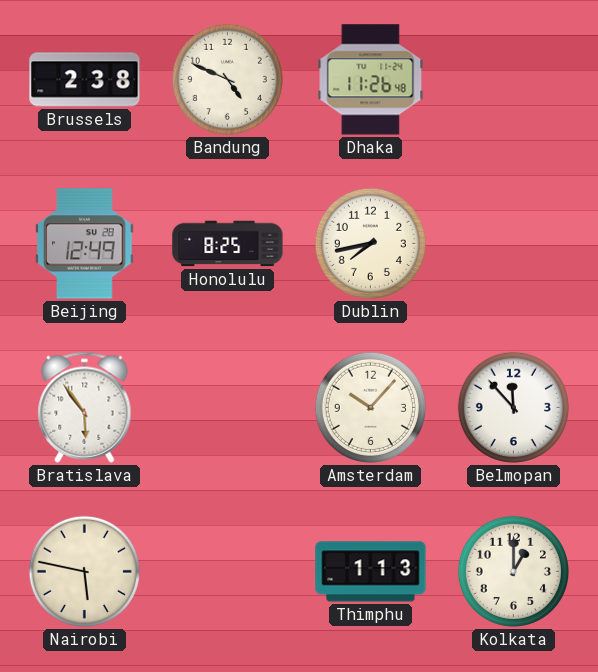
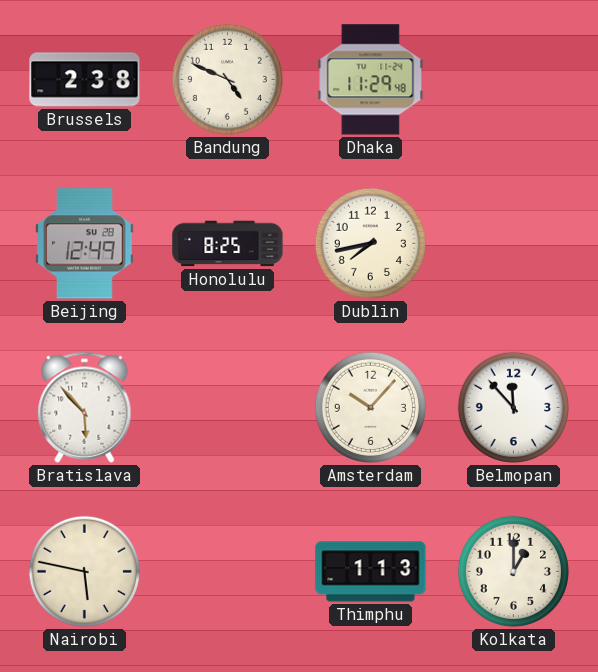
Dhaka: 11:26 -> 11:29
Bratislava: 5:54 -> 5:53
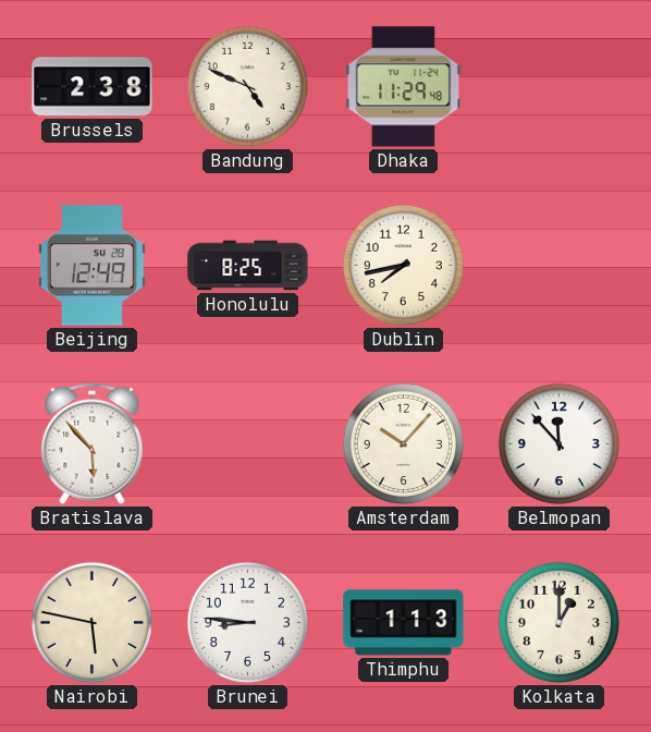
Brunei: none -> 8:46
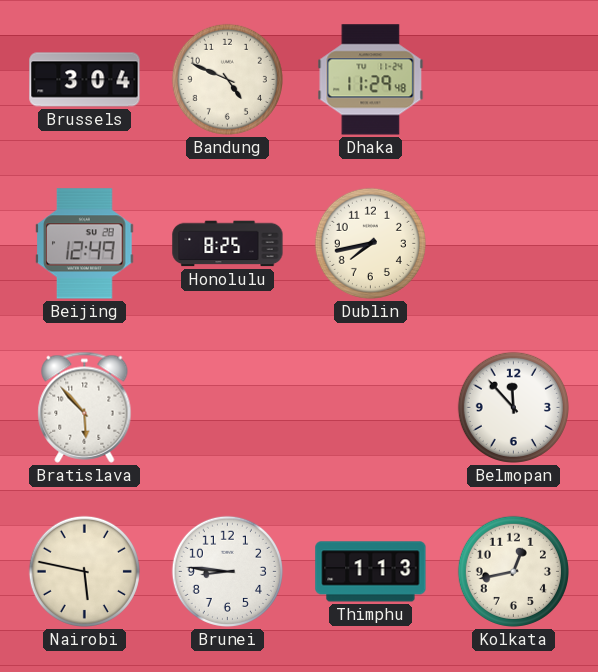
Brussels: 2:38 -> 3:04
Amsterdam: 10:07 -> none
Kolkata: 1:00 -> 12:43
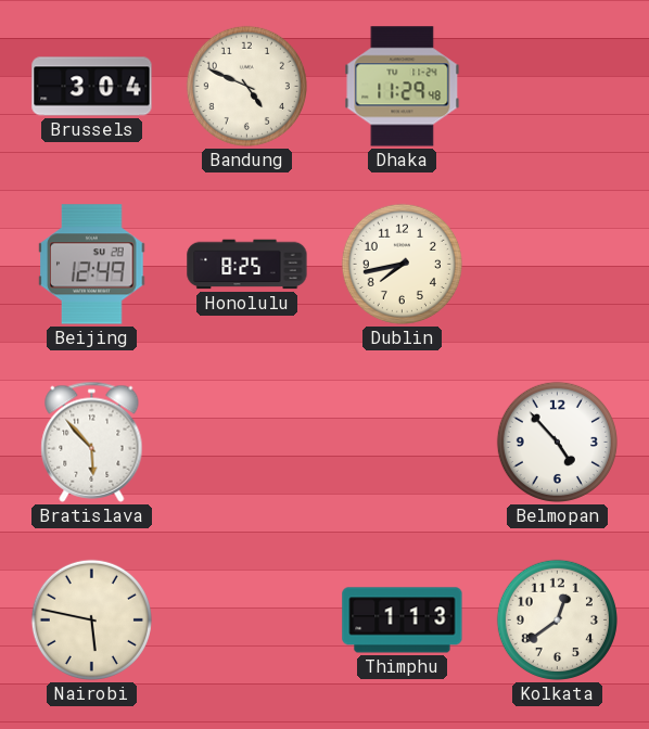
Belmopan: 11:53 -> 4:53
Brunei: 8:46 -> none
Kolkata: 12:43 -> 12:39
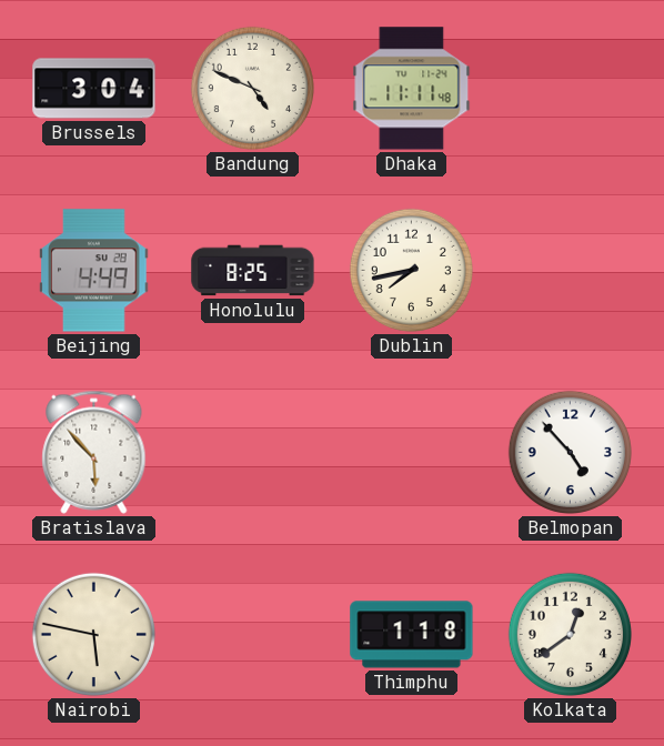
Dhaka: 11:29 -> 11:11
Beijing: 12:49 -> 4:49
Thimphu: 1:13 -> 1:18
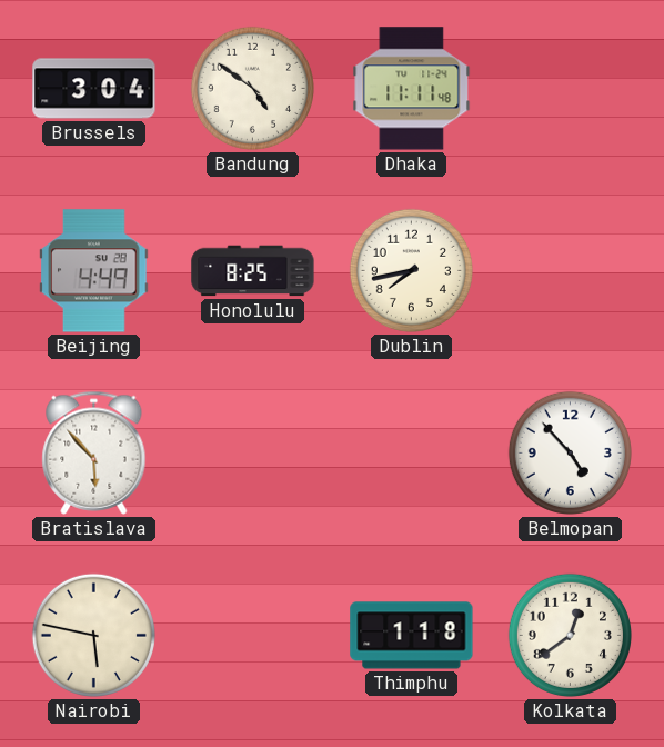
Bandung: 4:49 -> 4:51
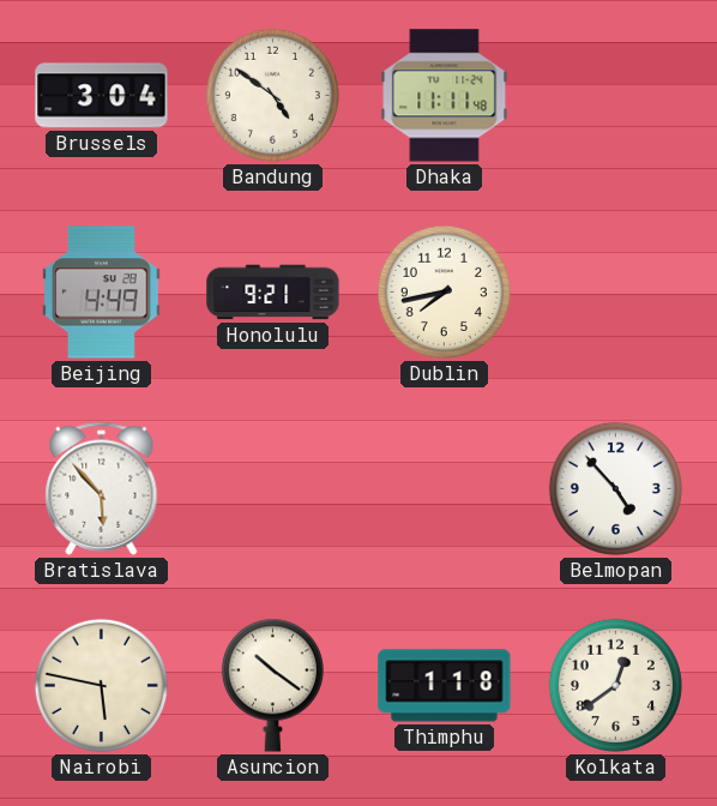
Honolulu: 8:25 -> 9:21
Asuncion: none -> 10:21
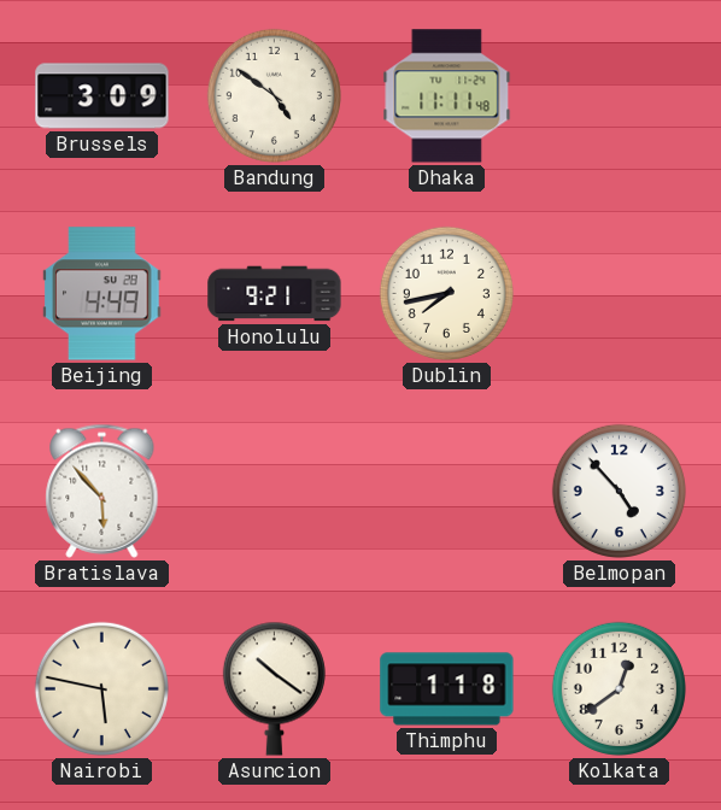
Brussels: 3:04 -> 3:09
